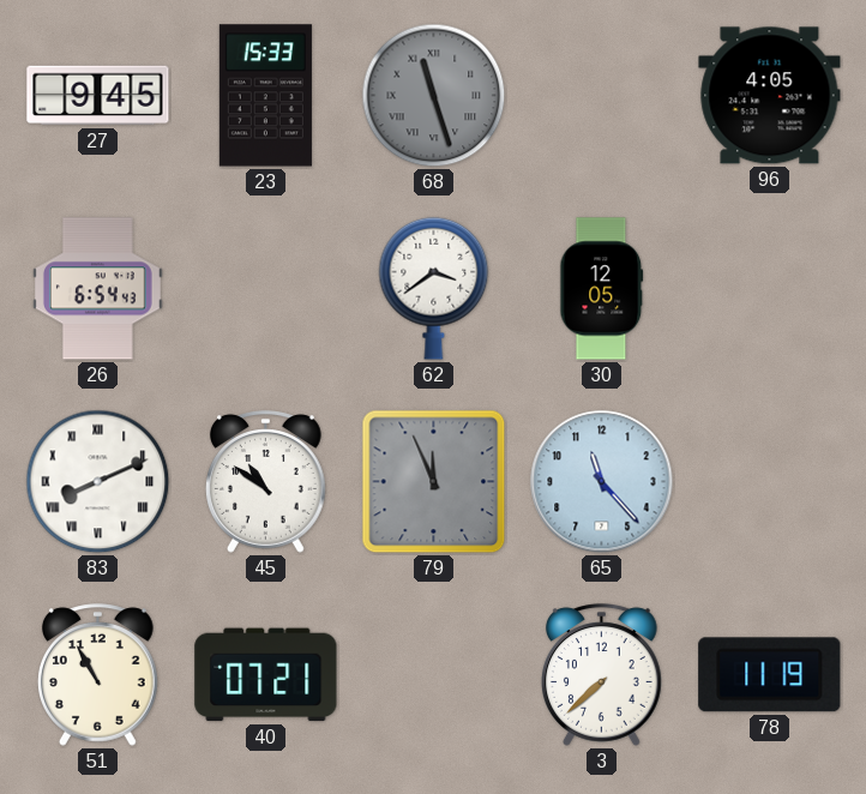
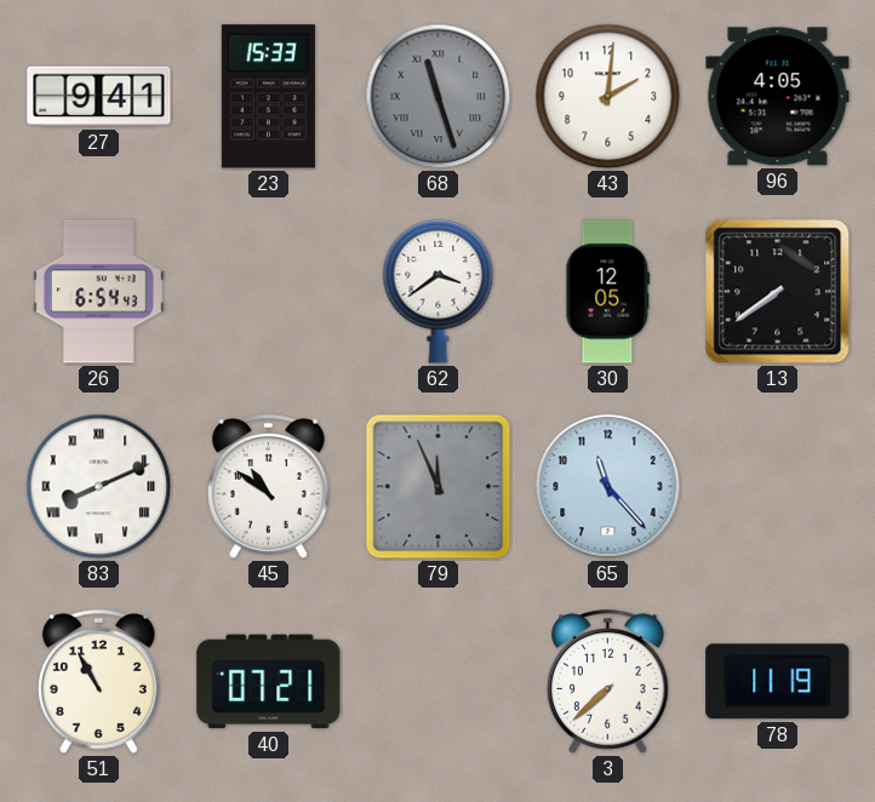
27: 9:45 -> 9:41
43: none -> 2:01
13: none -> 7:39
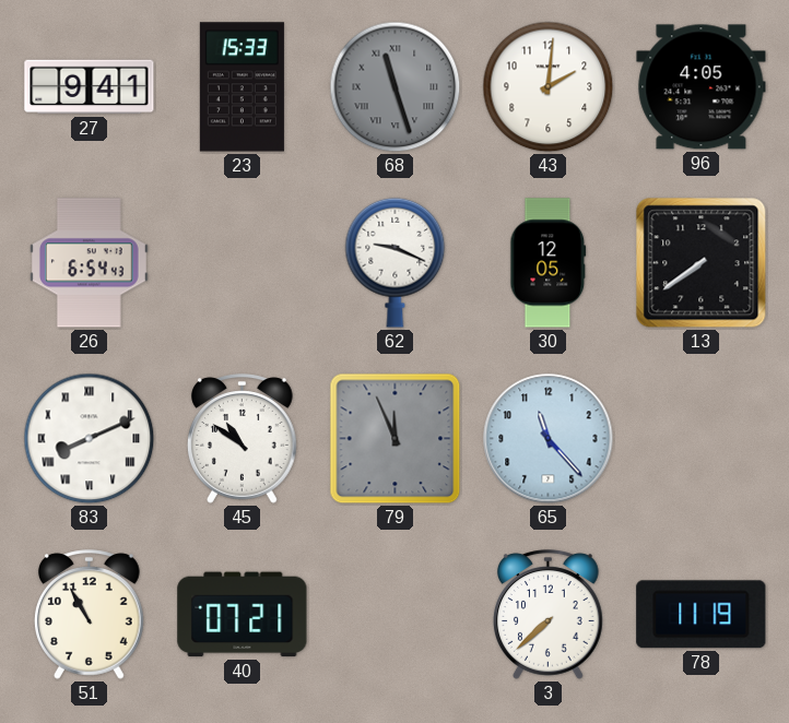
62: 3:39 -> 9:19
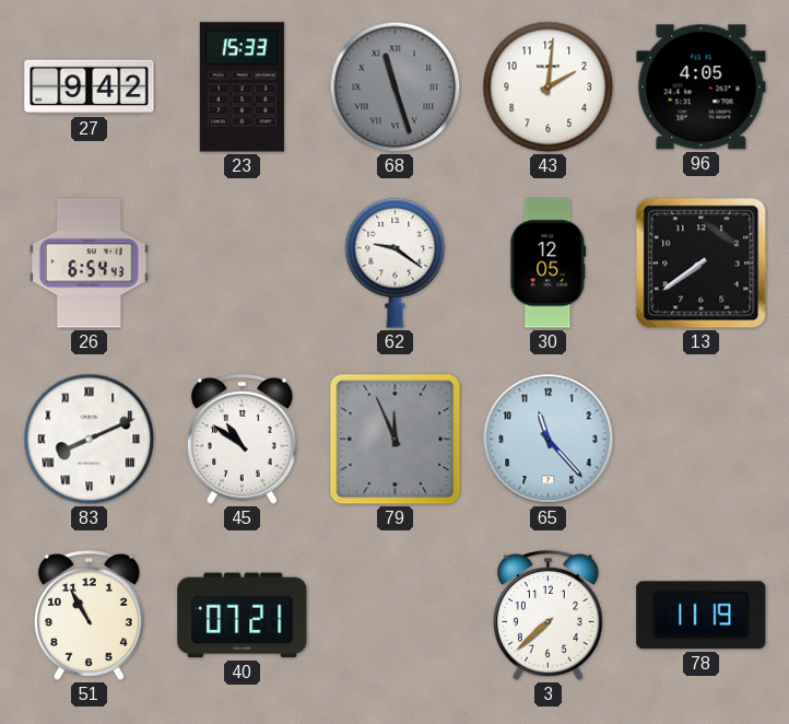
27: 9:41 -> 9:42
62: 9:19 -> 9:21
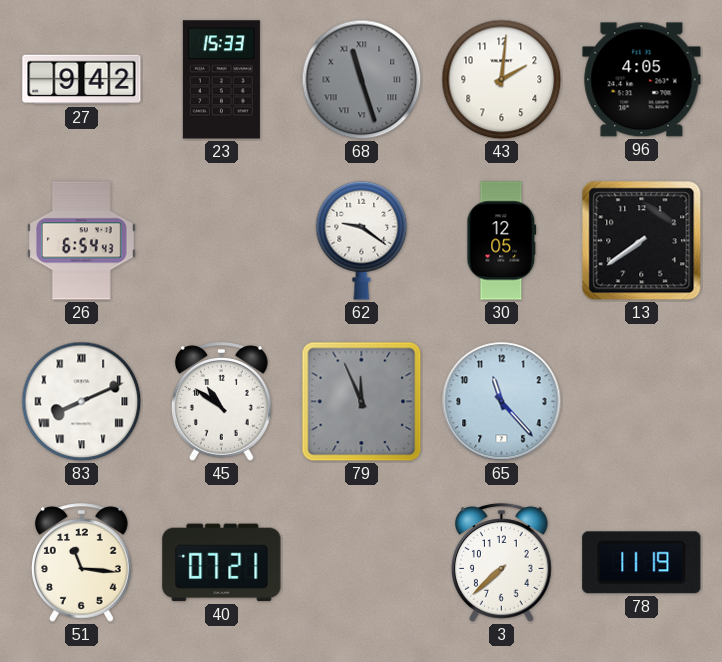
51: 10:55 -> 11:16
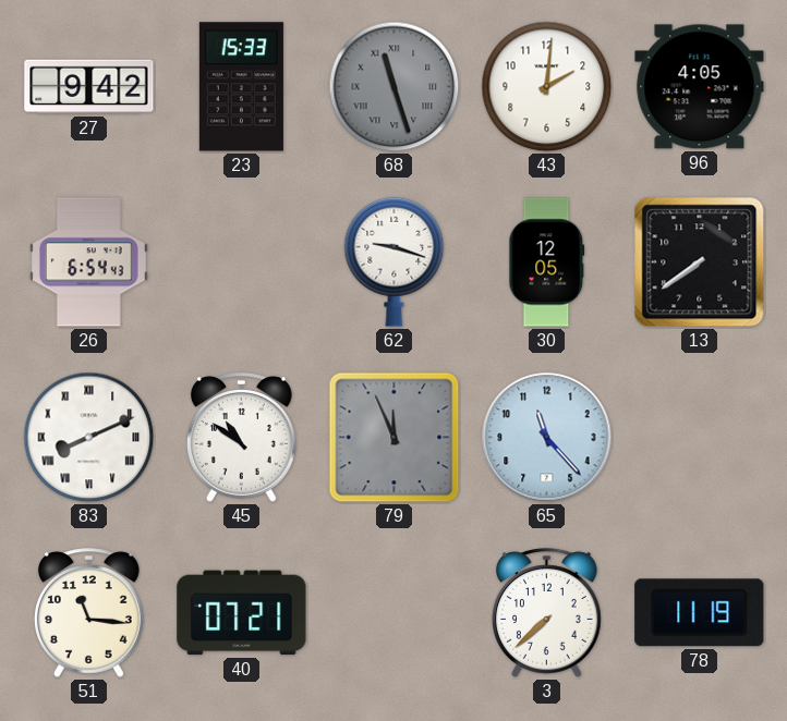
62: 9:21 -> 9:18
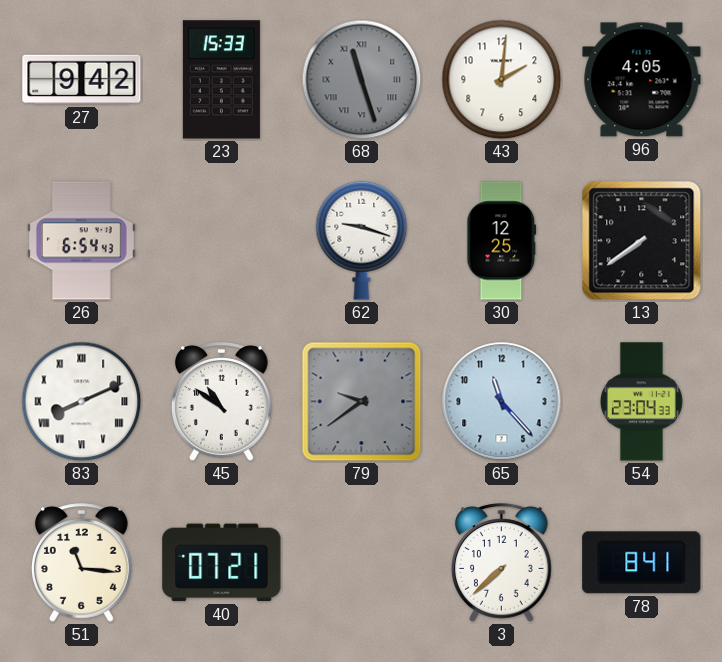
30: 12:05 -> 12:25
79: 11:56 -> 9:39
54: none -> 23:04
78: 11:19 -> 8:41
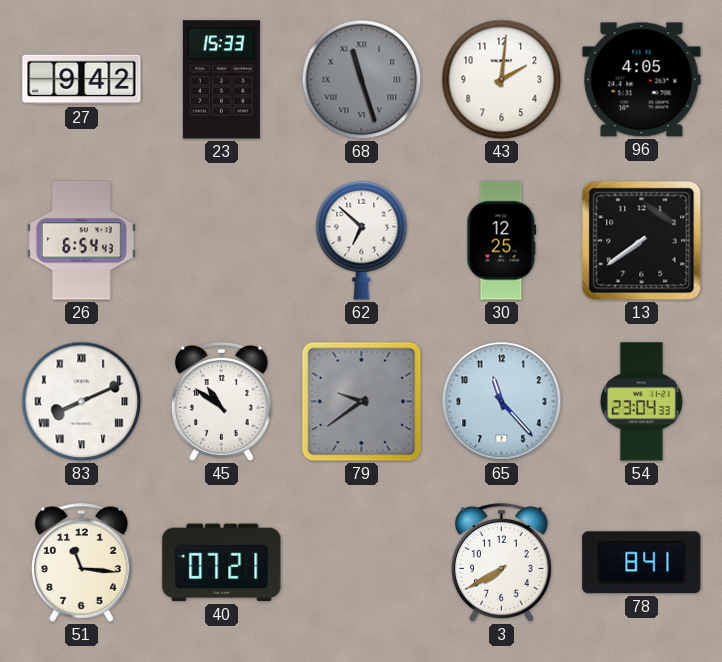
62: 9:18 -> 6:52
3: 7:38 -> 7:40
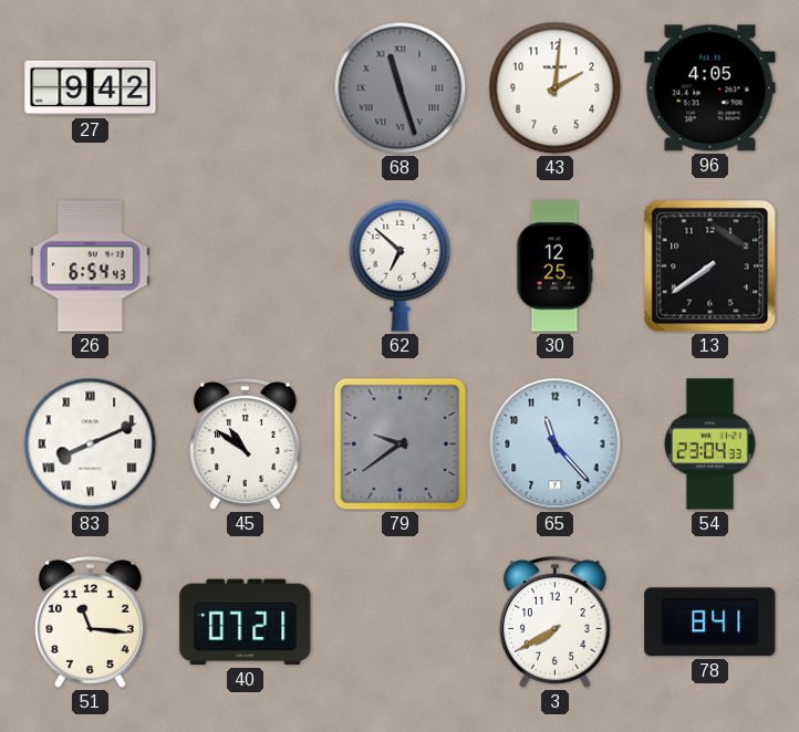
23: 15:33 -> none
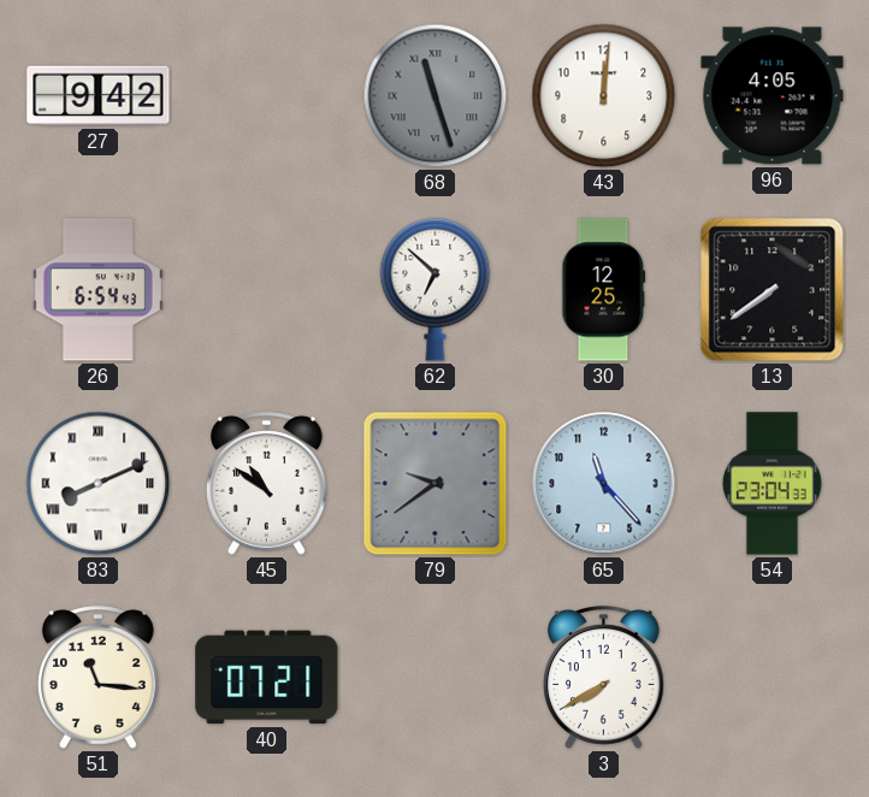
43: 2:01 -> 12:01
78: 8:41 -> none
